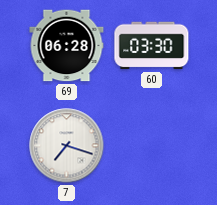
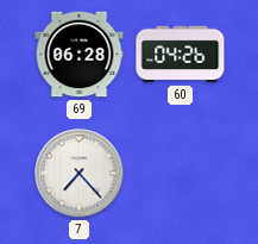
60: 03:30 -> 04:26
7: 7:18 -> 7:23
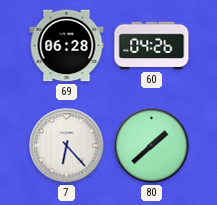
7: 7:23 -> 6:23
80: none -> 1:38
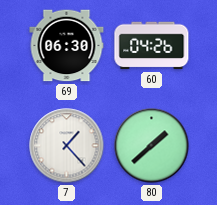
69: 06:28 -> 06:30
7: 6:23 -> 1:23
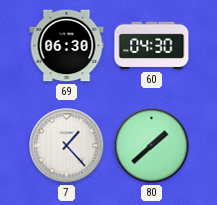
60: 04:26 -> 04:30
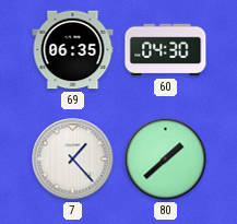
69: 06:30 -> 06:35
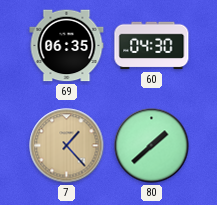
7 dial: white -> champagne
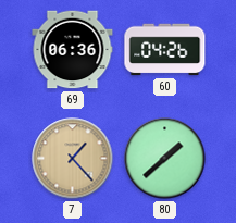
69: 06:35 -> 06:36
60: 04:30 -> 04:26
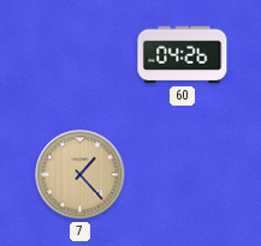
69: 06:36 -> none
80: 1:38 -> none
